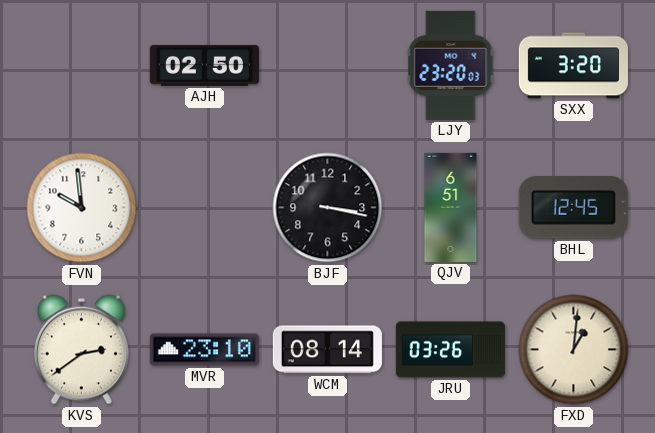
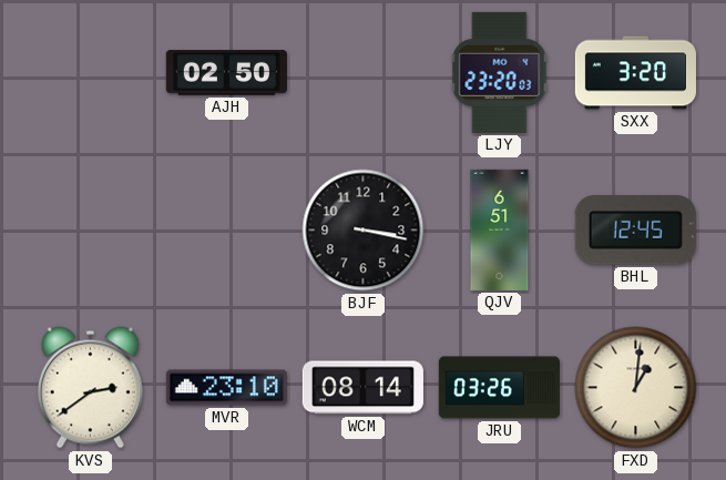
FVN: 9:59 -> none
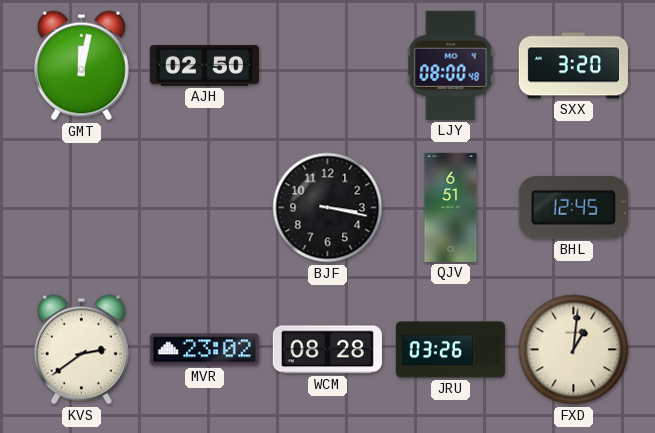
GMT: none -> 12:02
LJY: 23:20 -> 08:00
MVR: 23:10 -> 23:02
WCM: 08:14 -> 08:28
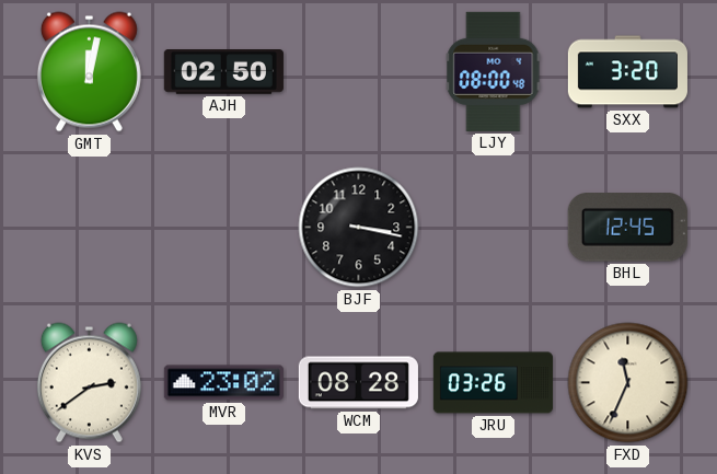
QJV: 6:51 -> none
FXD: 1:01 -> 11:34
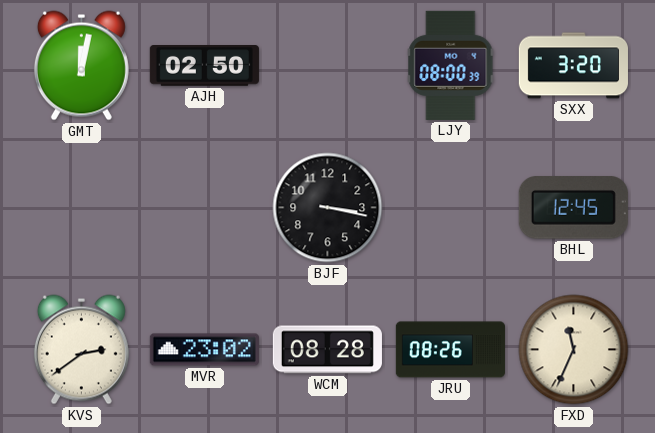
LJY: 08:00:48 -> 08:00:39
JRU: 03:26 -> 08:26
